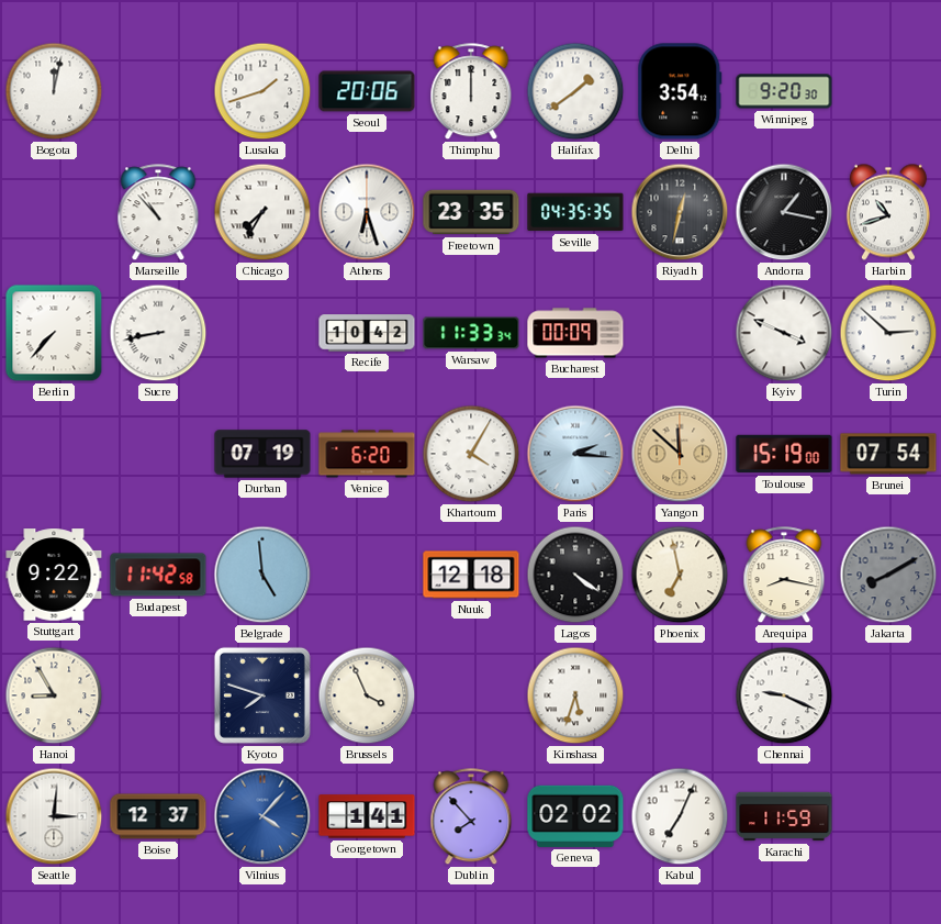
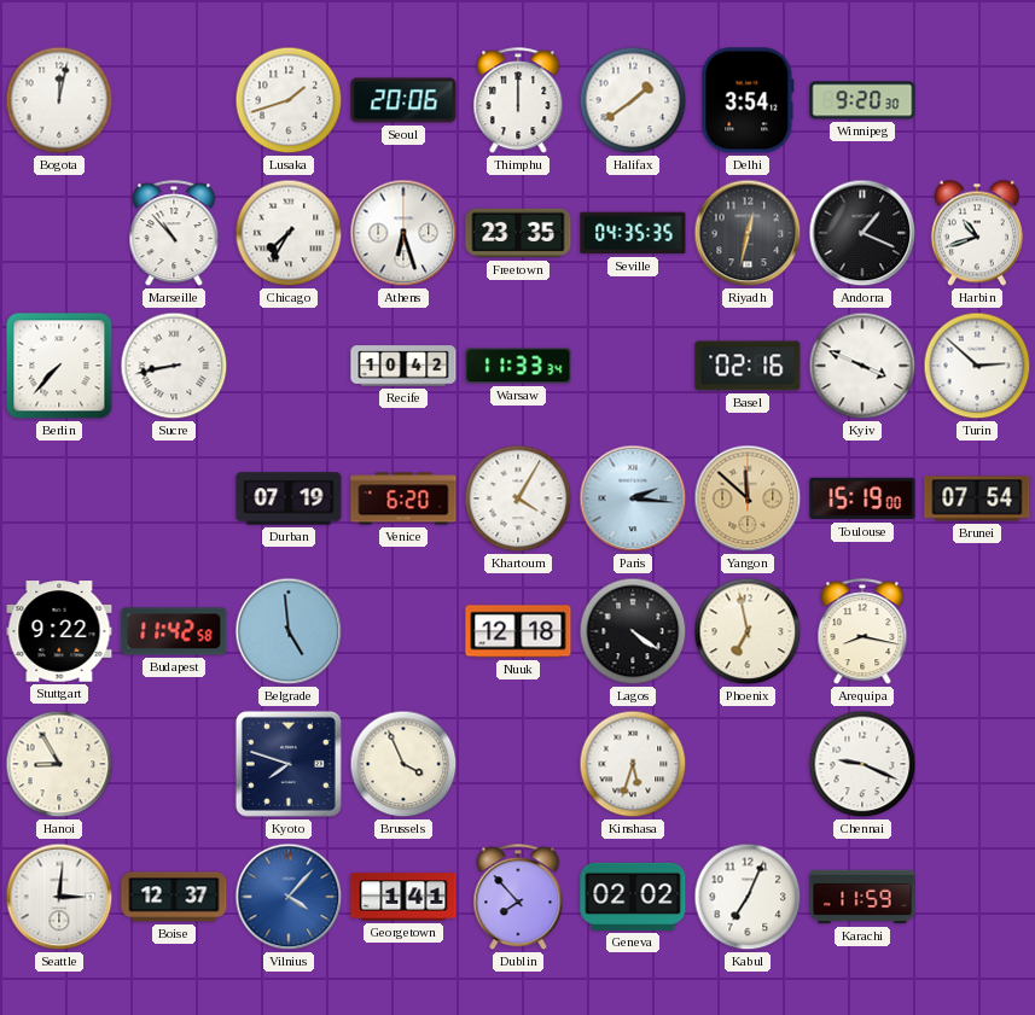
Andorra: 1:17 -> 1:19
Bucharest: 00:09 -> none
Basel: none -> 02:16
Jakarta: 8:10 -> none
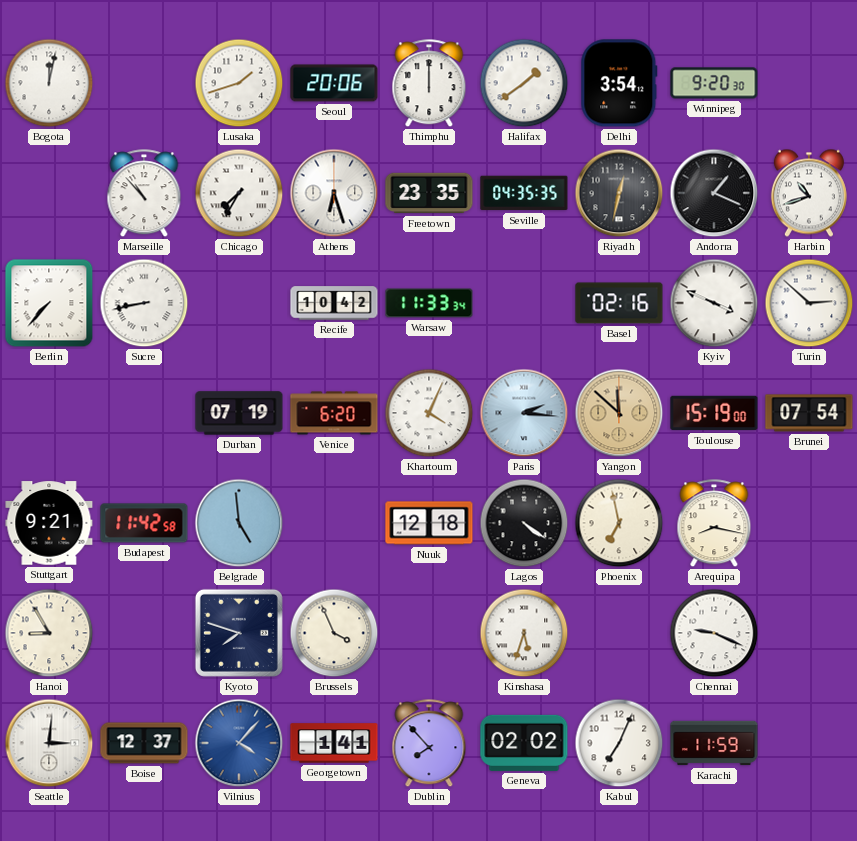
Khartoum: 4:05 -> 4:04
Stuttgart: 9:22 -> 9:21
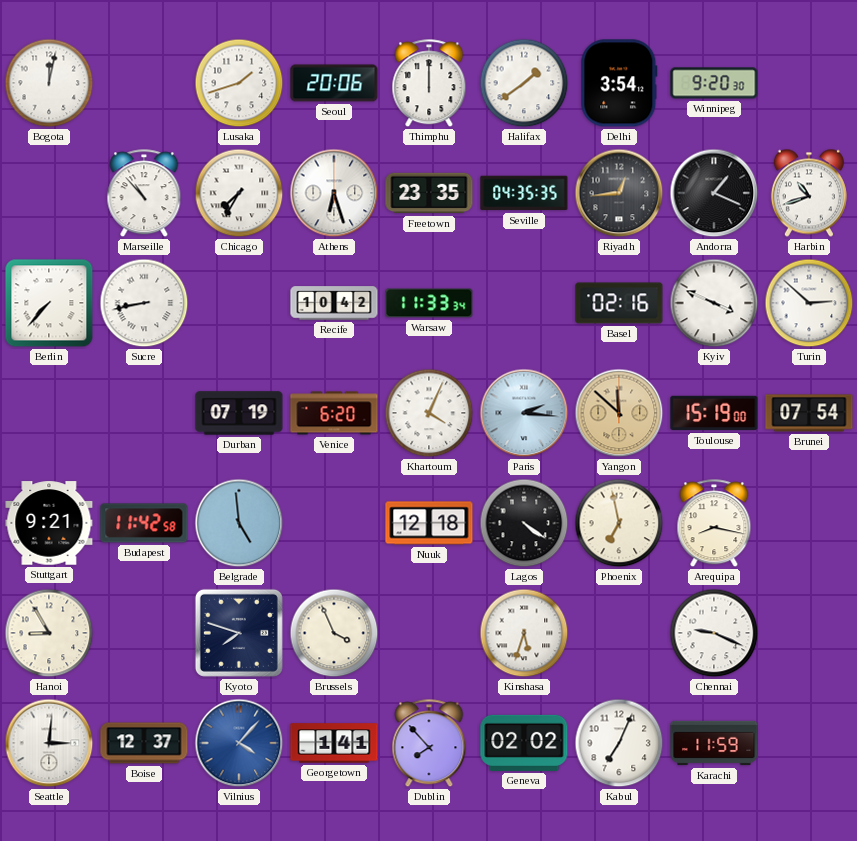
Riyadh: 12:32 -> 12:44
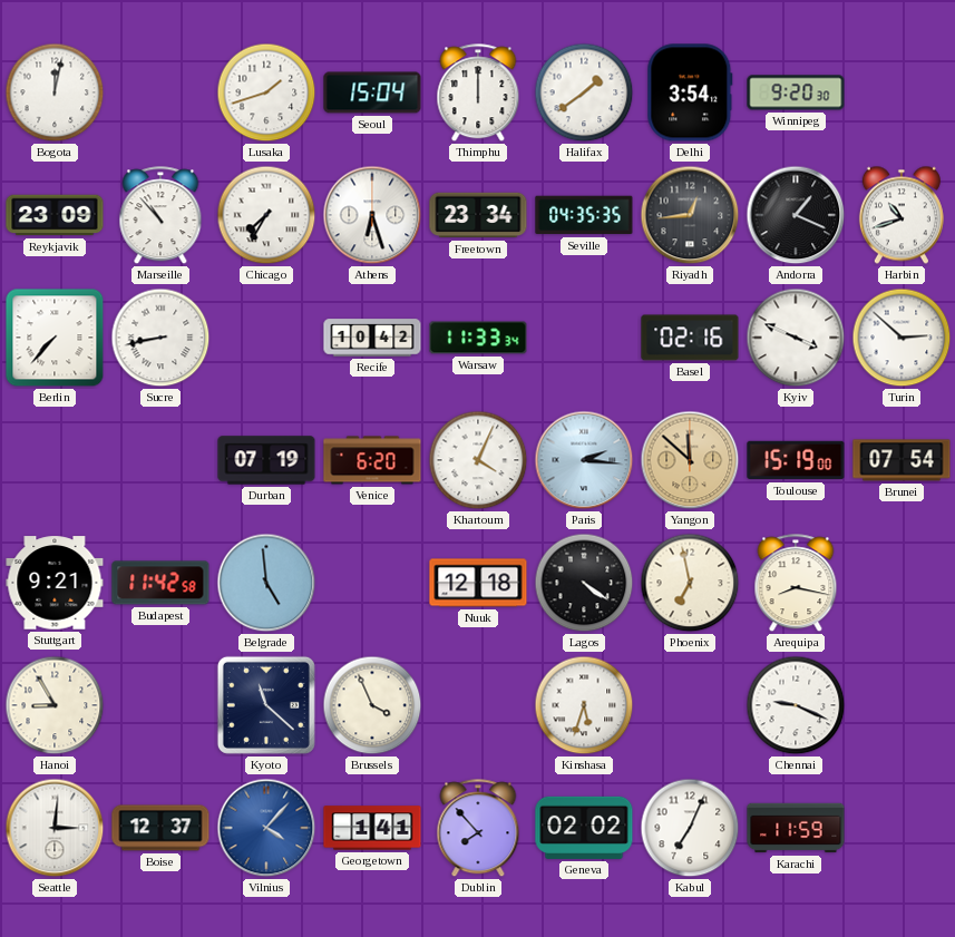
Seoul: 20:06 -> 15:04
Reykjavik: none -> 23:09
Freetown: 23:35 -> 23:34
Kyoto: 7:48 -> 11:22
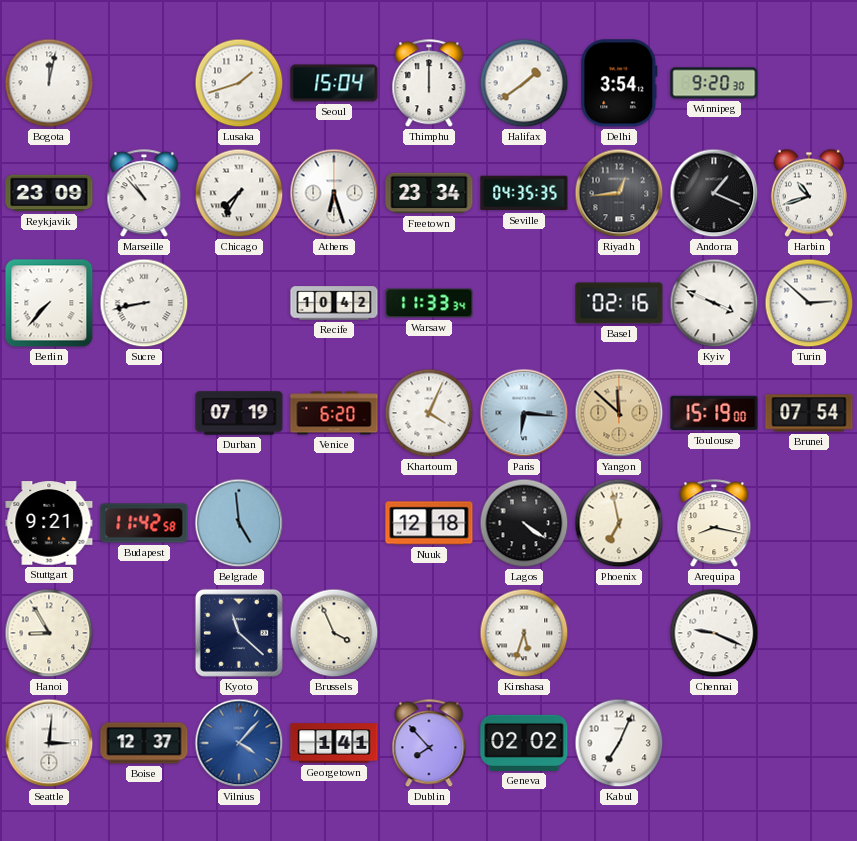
Paris: 2:16 -> 6:16
Karachi: 11:59 -> none
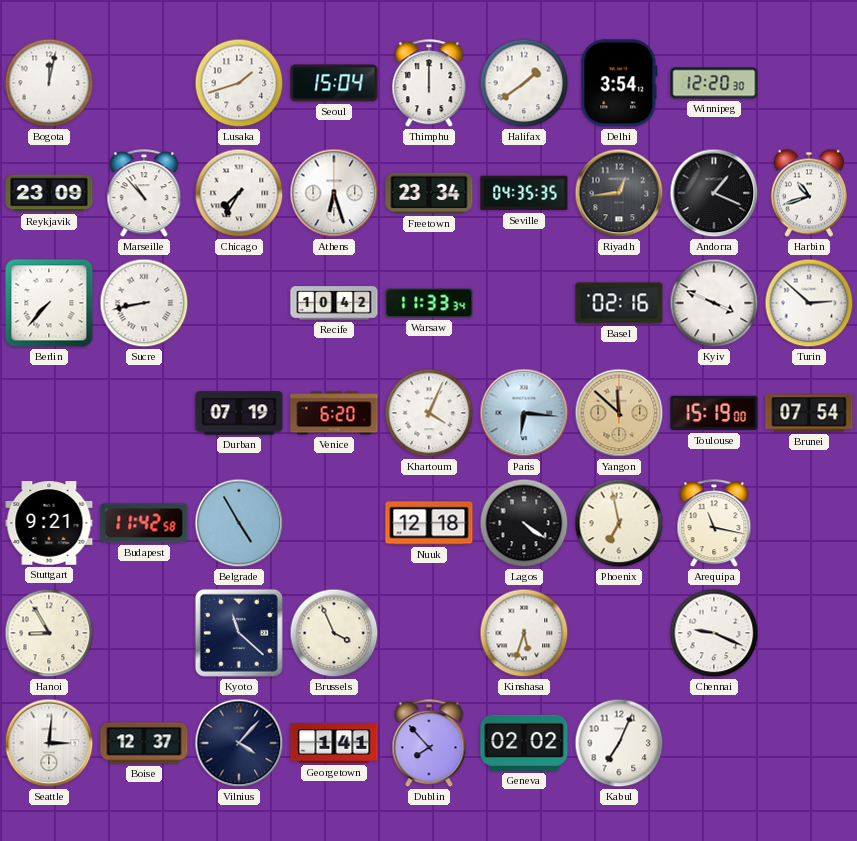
Winnipeg: 9:20 -> 12:20
Belgrade: 4:59 -> 4:55
Arequipa: 8:17 -> 11:17
Vilnius dial: blue -> navy
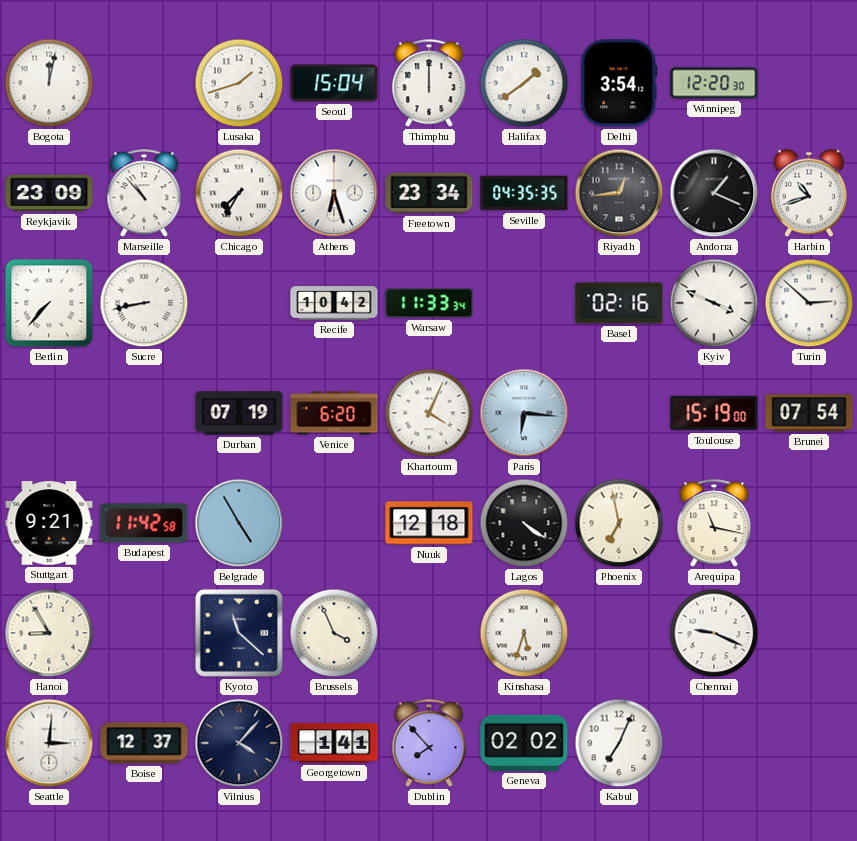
Yangon: 11:52 -> none
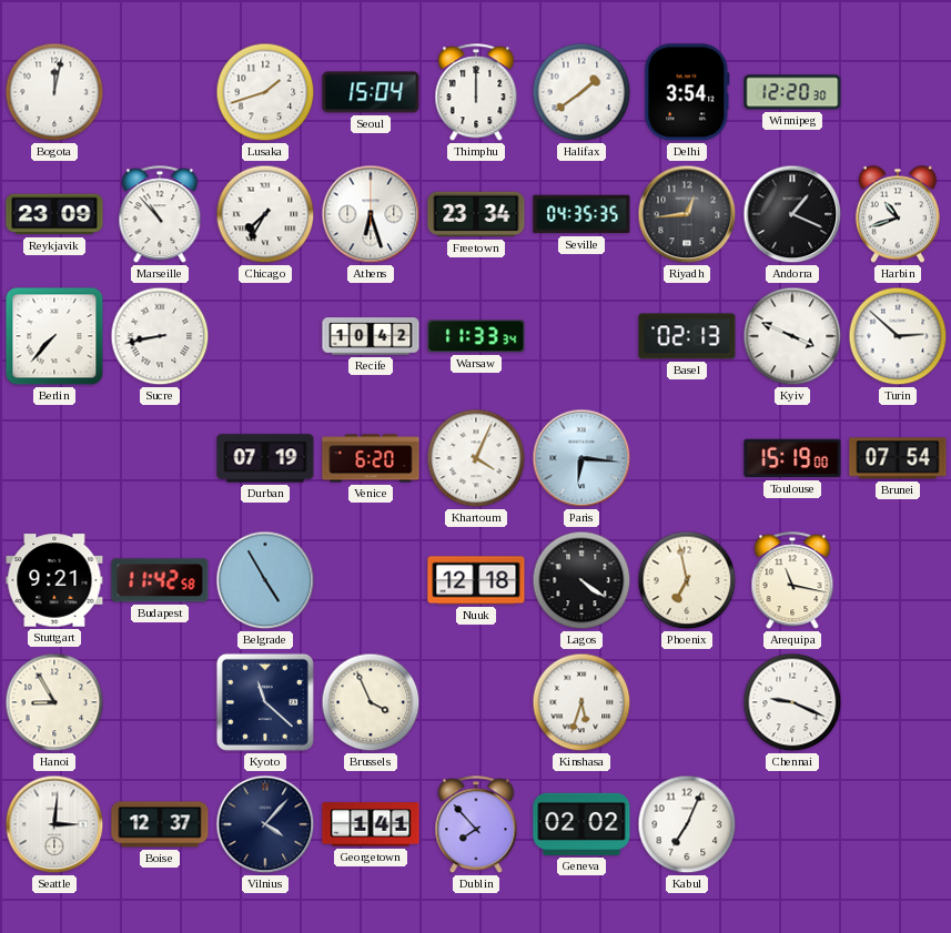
Basel: 02:16 -> 02:13
